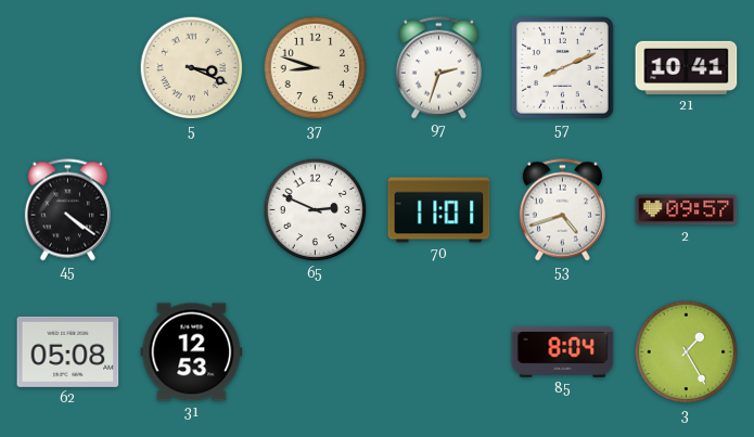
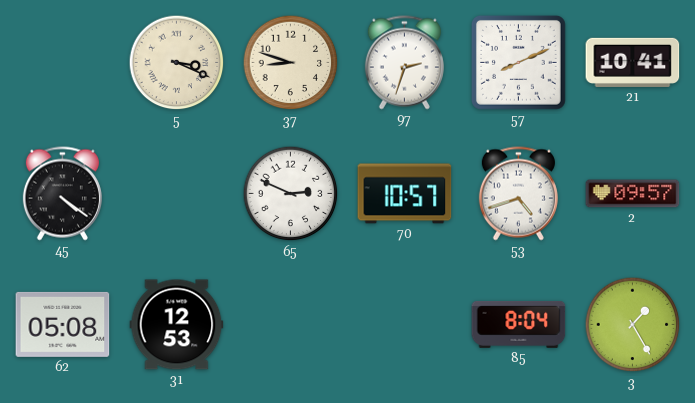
70: 11:01 -> 10:57
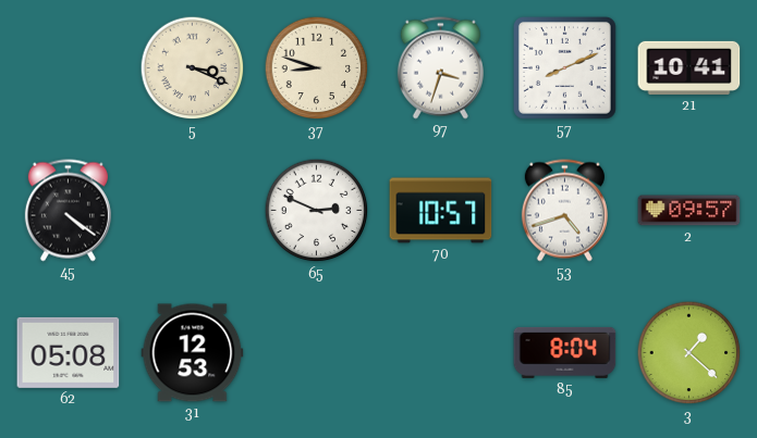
97: 2:33 -> 3:33
3: 1:25 -> 1:22
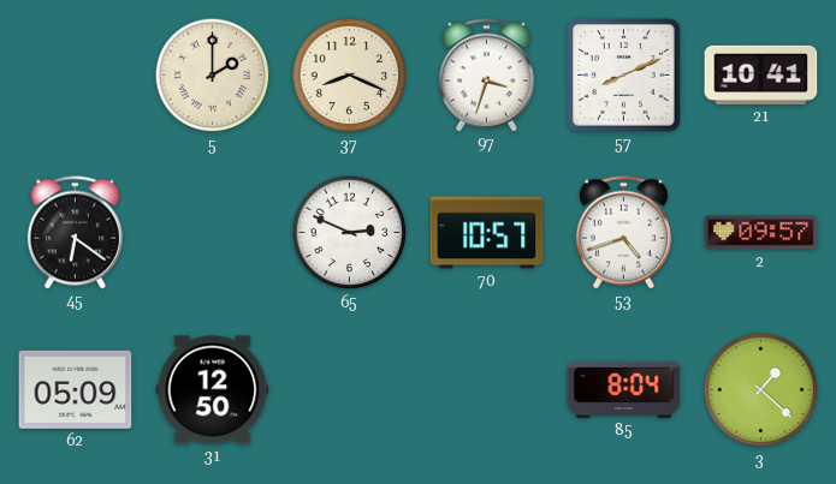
5: 3:19 -> 2:00
37: 8:48 -> 8:19
45: 4:21 -> 6:21
62: 05:08 -> 05:09
31: 12:53 -> 12:50
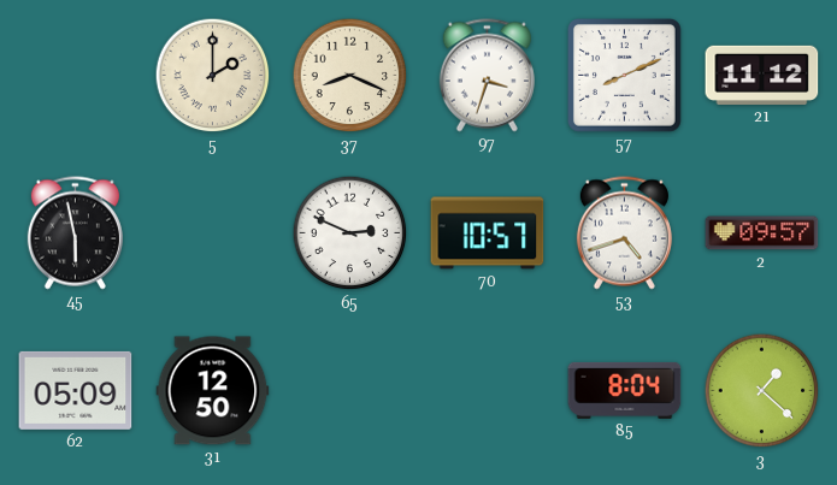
21: 10:41 -> 11:12
45: 6:21 -> 5:58
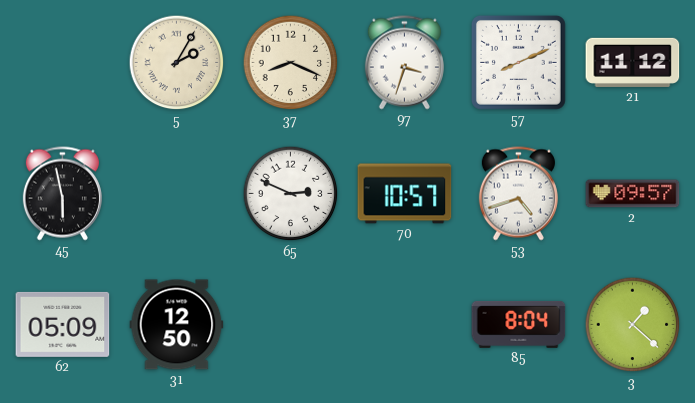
5: 2:00 -> 2:05
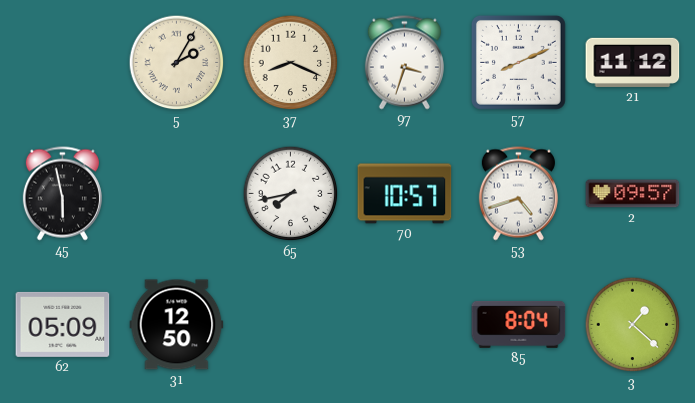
65: 2:49 -> 7:43
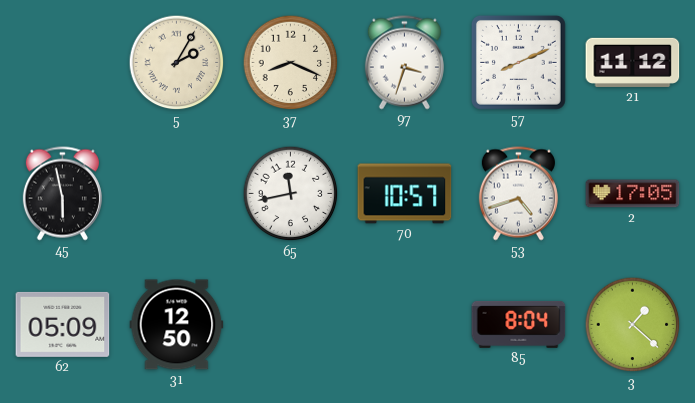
65: 7:43 -> 11:43
2: 09:57 -> 17:05
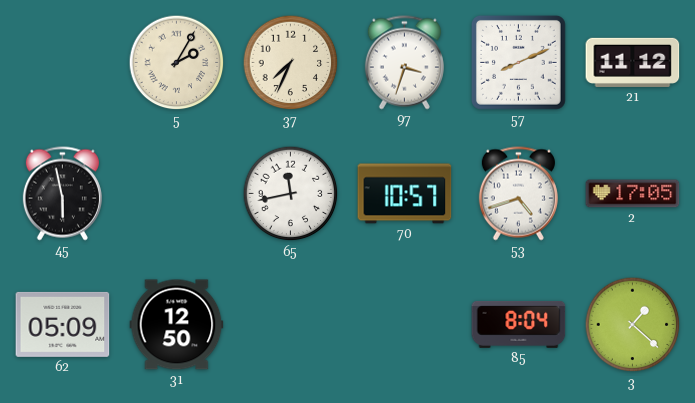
37: 8:19 -> 7:34
